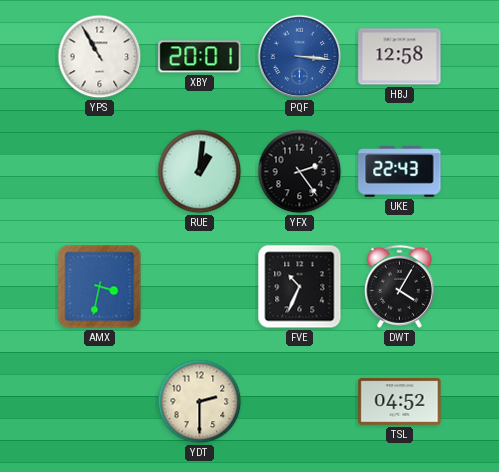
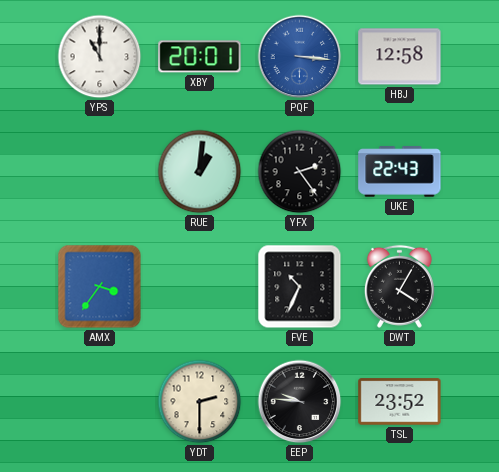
YPS: 10:55 -> 11:00
AMX: 3:32 -> 3:36
EEP: none -> 9:46
TSL: 04:52 -> 23:52
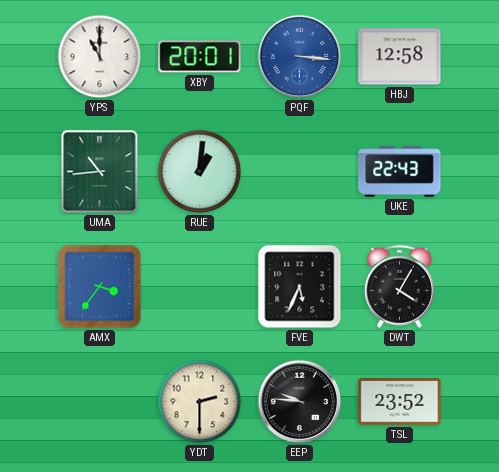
UMA: none -> 10:44
YFX: 2:24 -> none
FVE: 10:34 -> 5:34
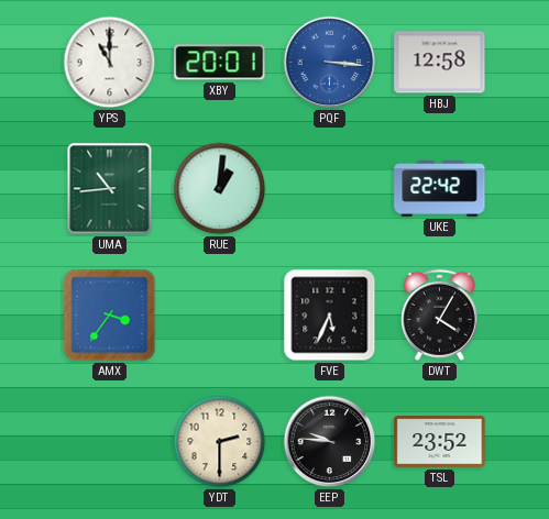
UKE: 22:43 -> 22:42
